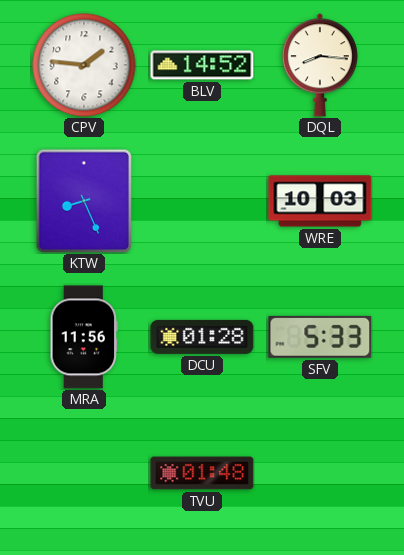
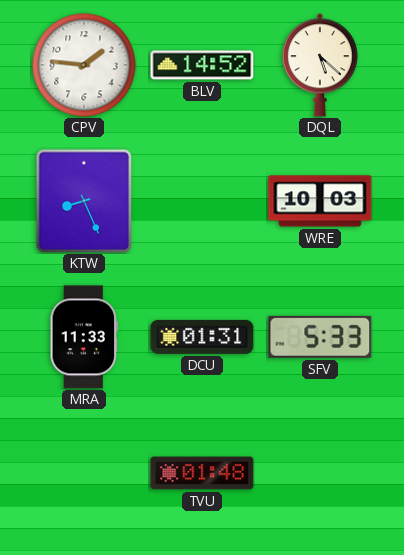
DQL: 8:16 -> 5:22
MRA: 11:56 -> 11:33
DCU: 01:28 -> 01:31
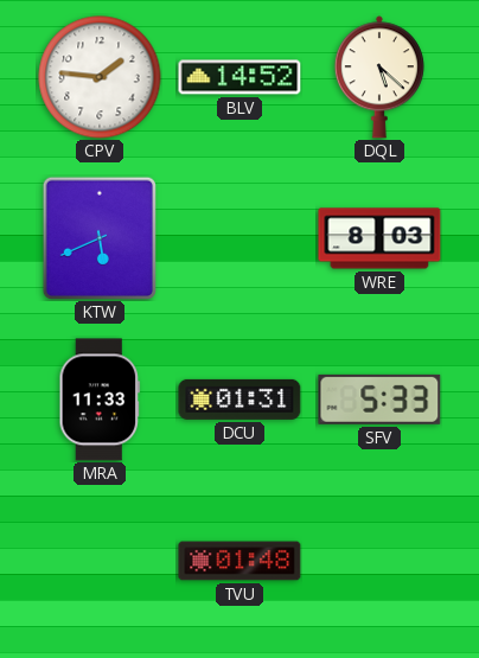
KTW: 8:26 -> 5:41
WRE: 10:03 -> 8:03
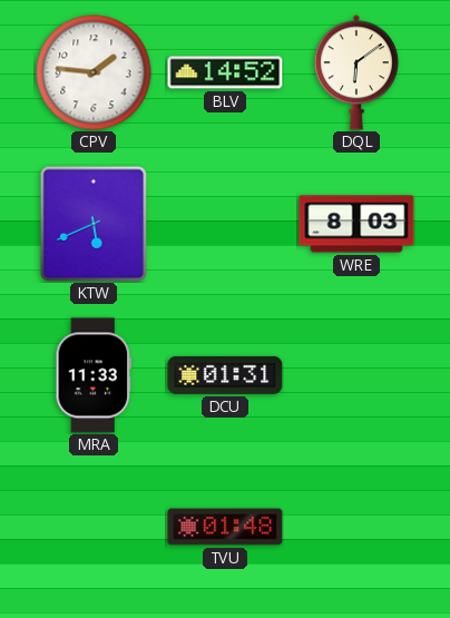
DQL: 5:22 -> 6:09
SFV: 5:33 -> none
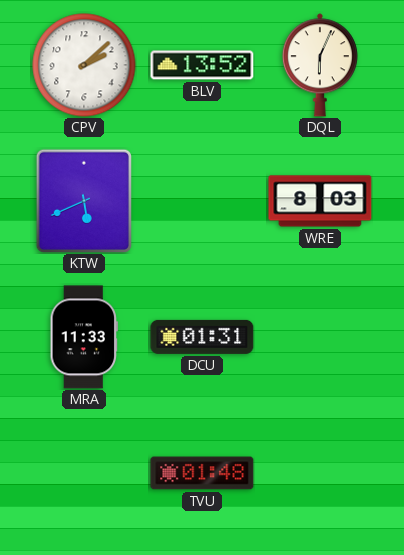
CPV: 1:46 -> 2:08
BLV: 14:52 -> 13:52
DQL: 6:09 -> 6:04
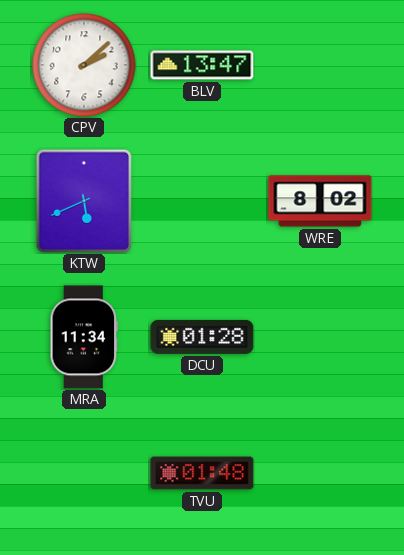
BLV: 13:52 -> 13:47
DQL: 6:04 -> none
WRE: 8:03 -> 8:02
MRA: 11:33 -> 11:34
DCU: 01:31 -> 01:28
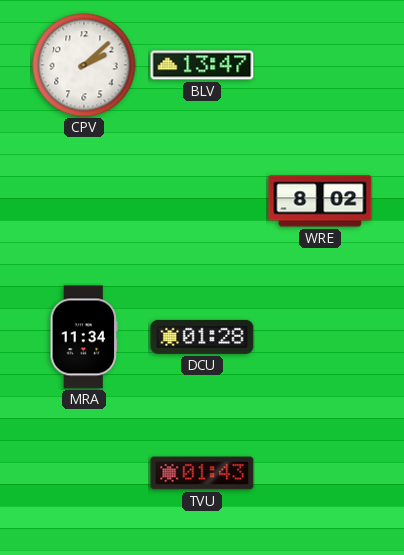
KTW: 5:41 -> none
TVU: 01:48 -> 01:43
